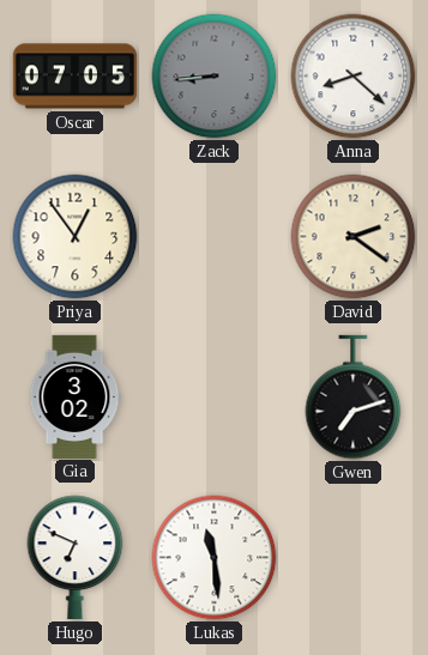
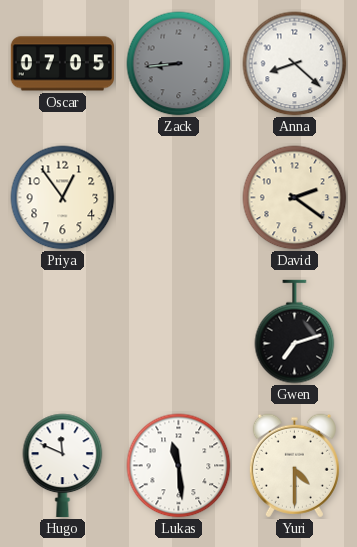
Gia: 3:02 -> none
Hugo: 6:49 -> 11:49
Yuri: none -> 4:30
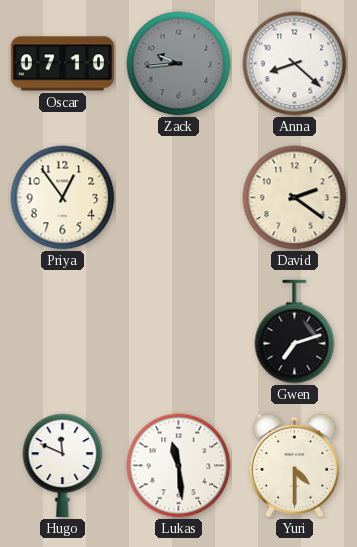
Oscar: 07:05 -> 07:10
Zack: 8:44 -> 9:44
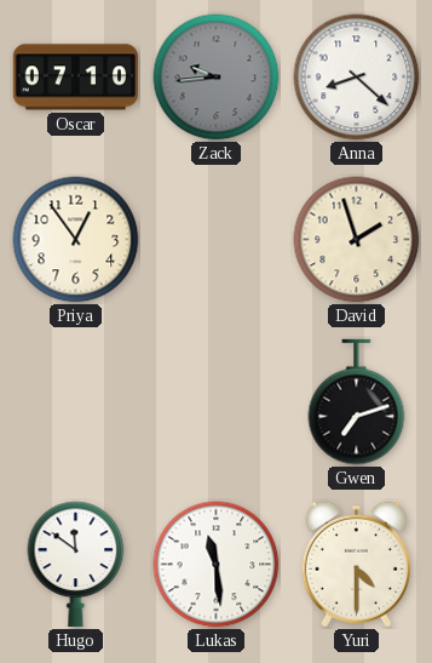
David: 2:21 -> 1:57
Hugo: 11:49 -> 11:51
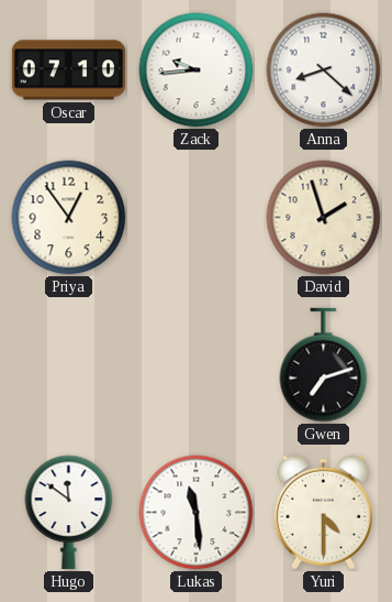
Zack dial: grey -> white
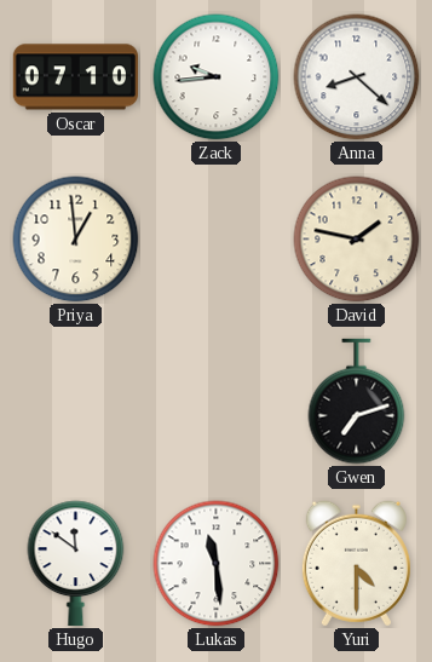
Priya: 12:54 -> 12:59
David: 1:57 -> 1:47
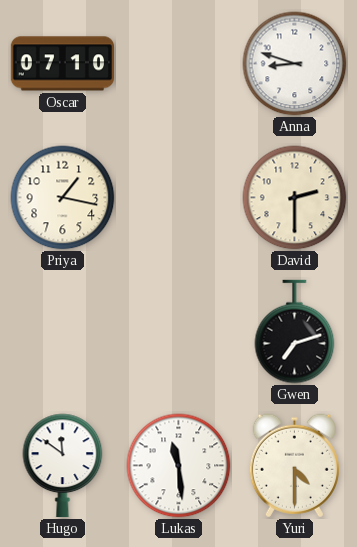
Zack: 9:44 -> none
Anna: 8:22 -> 8:48
Priya: 12:59 -> 1:17
David: 1:47 -> 2:30
